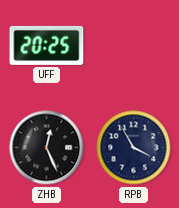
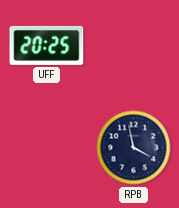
ZHB: 12:26 -> none
RPB: 3:55 -> 3:58
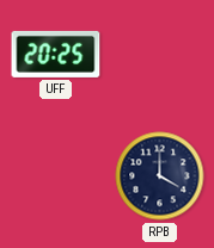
RPB: 3:58 -> 4:00
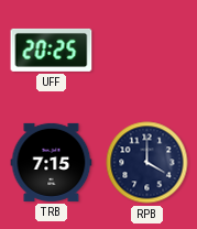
TRB: none -> 7:15
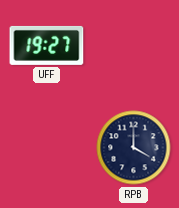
UFF: 20:25 -> 19:27
TRB: 7:15 -> none
